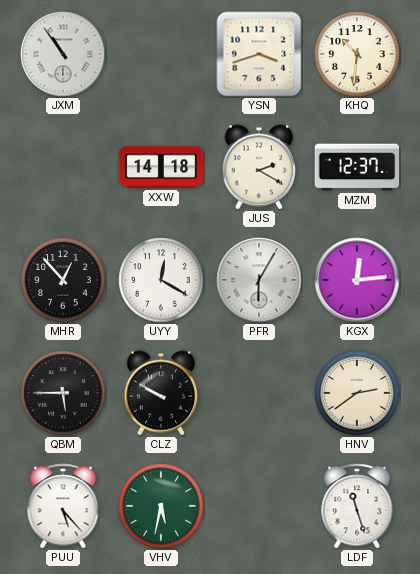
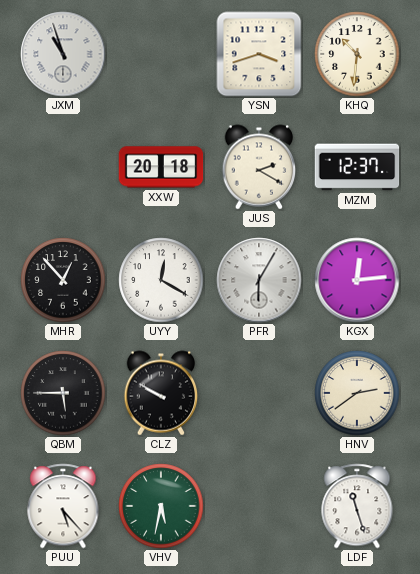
JXM: 10:54 -> 10:57
XXW: 14:18 -> 20:18
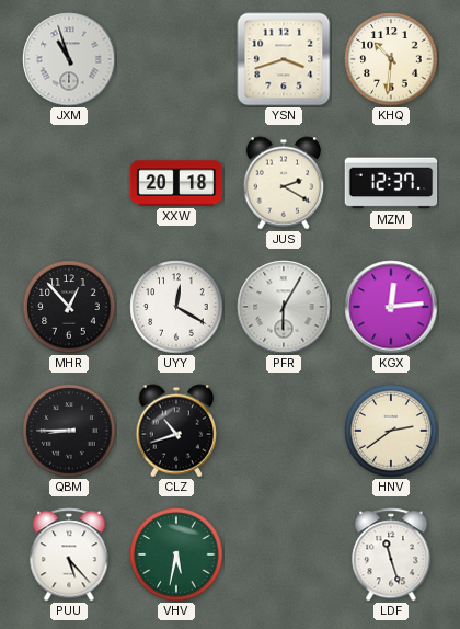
QBM: 5:45 -> 8:45
CLZ: 9:50 -> 10:42
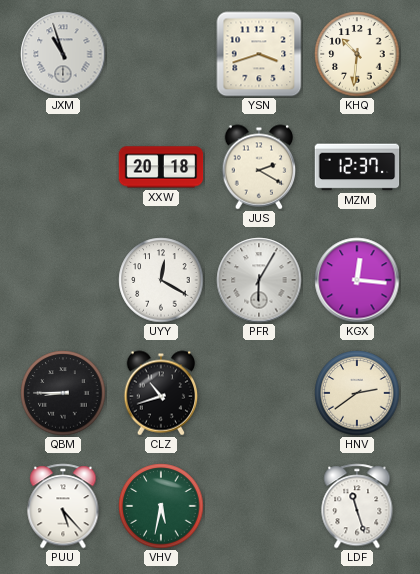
MHR: 12:53 -> none
KGX: 12:14 -> 12:16
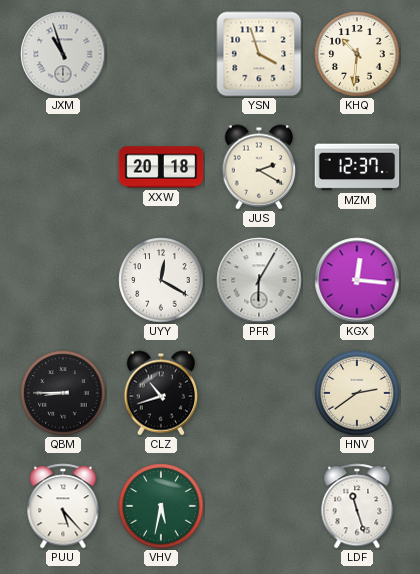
YSN: 3:42 -> 3:57
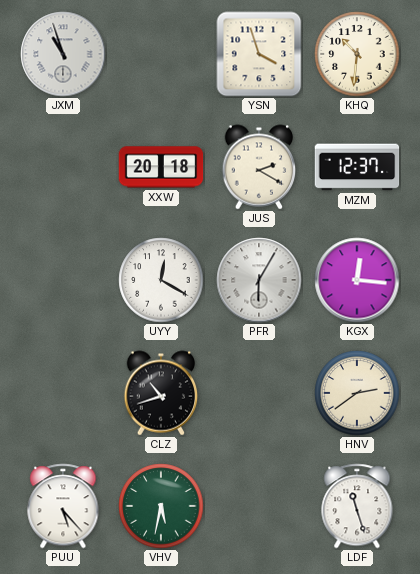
QBM: 8:45 -> none
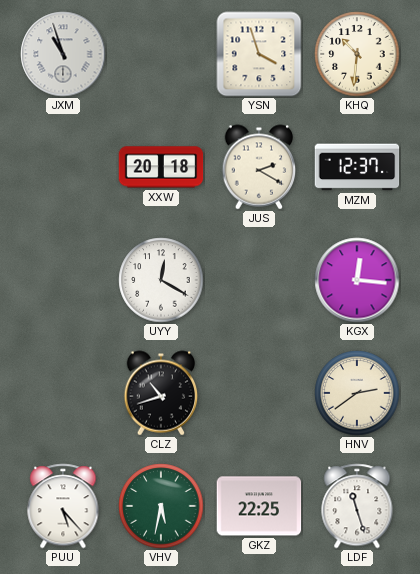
PFR: 6:05 -> none
GKZ: none -> 22:25
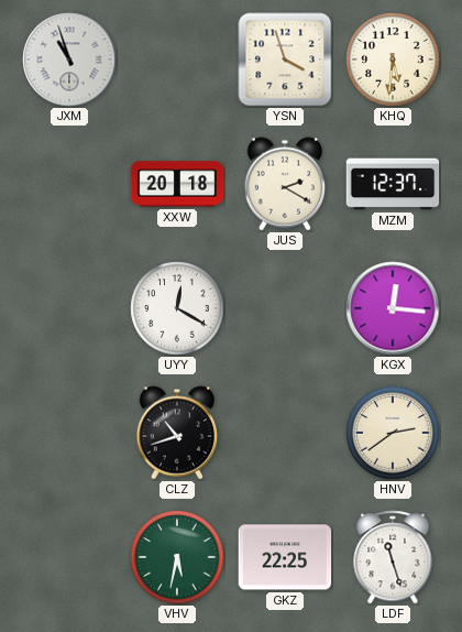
KHQ: 10:31 -> 5:31
PUU: 5:23 -> none
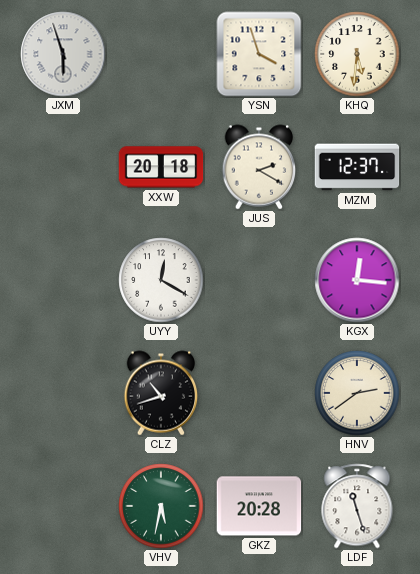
JXM: 10:57 -> 5:57
GKZ: 22:25 -> 20:28
